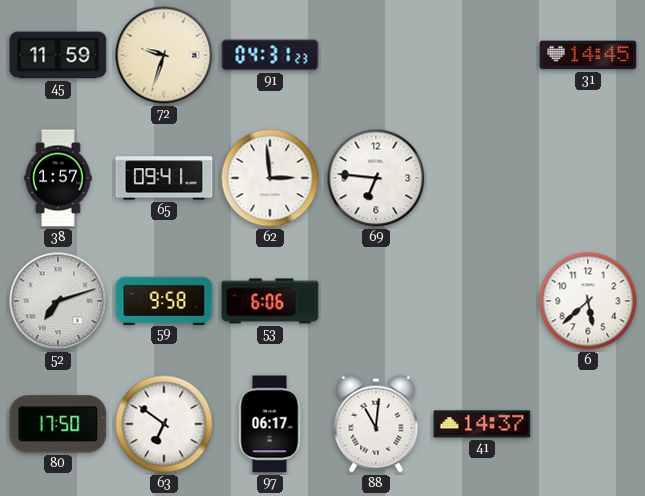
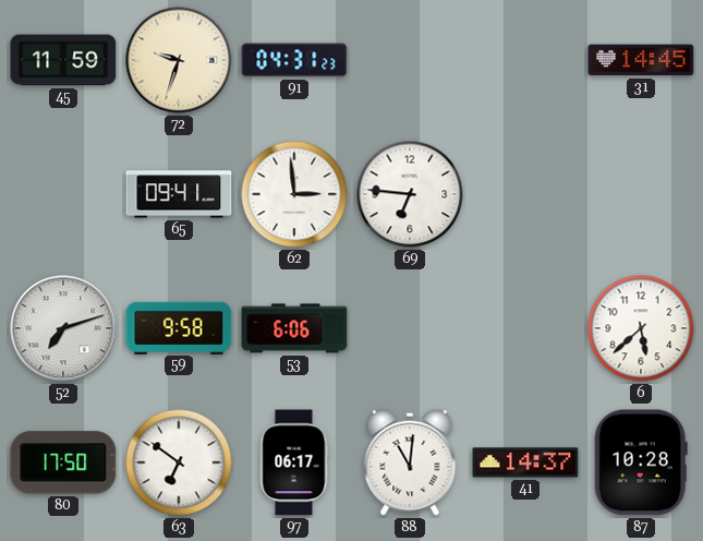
38: 1:57 -> none
87: none -> 10:28
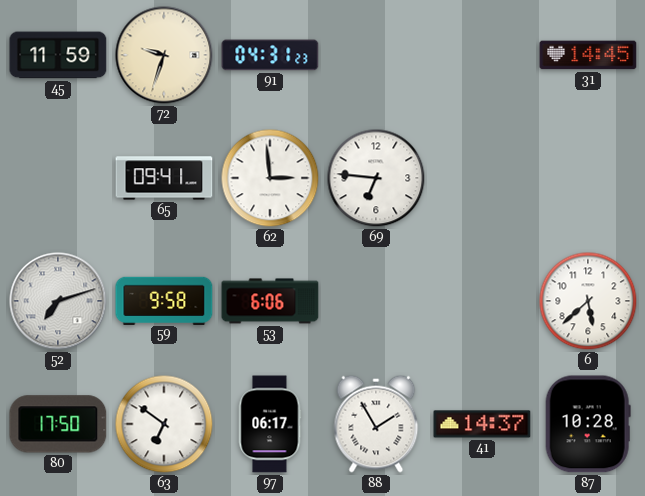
88: 11:01 -> 1:55
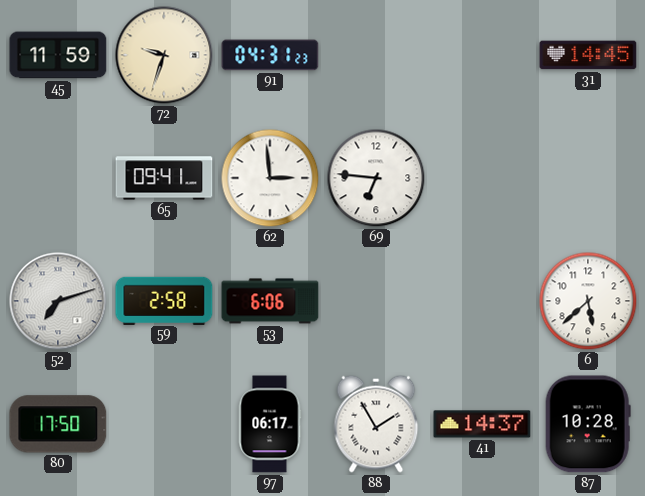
59: 9:58 -> 2:58
63: 6:51 -> none
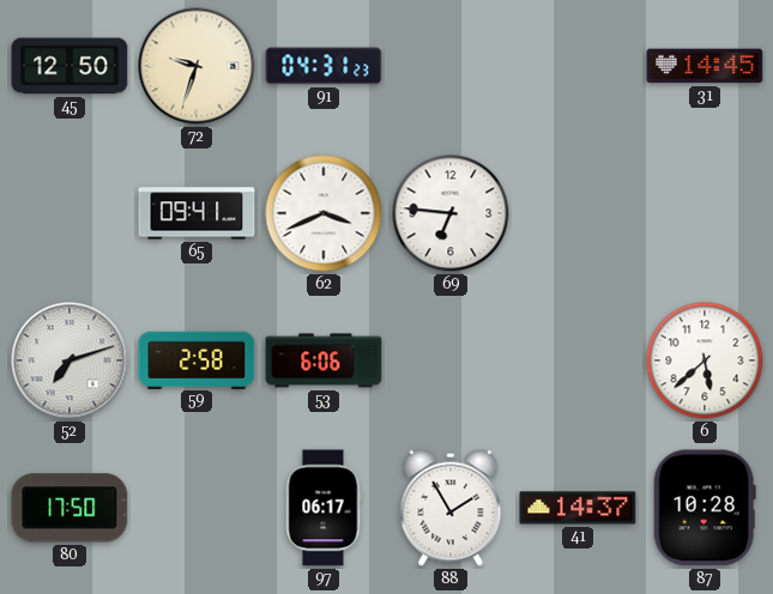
45: 11:59 -> 12:50
62: 2:59 -> 3:41
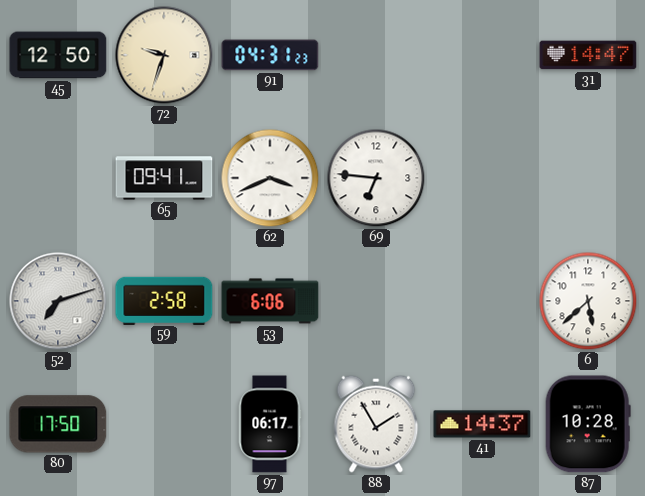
31: 14:45 -> 14:47
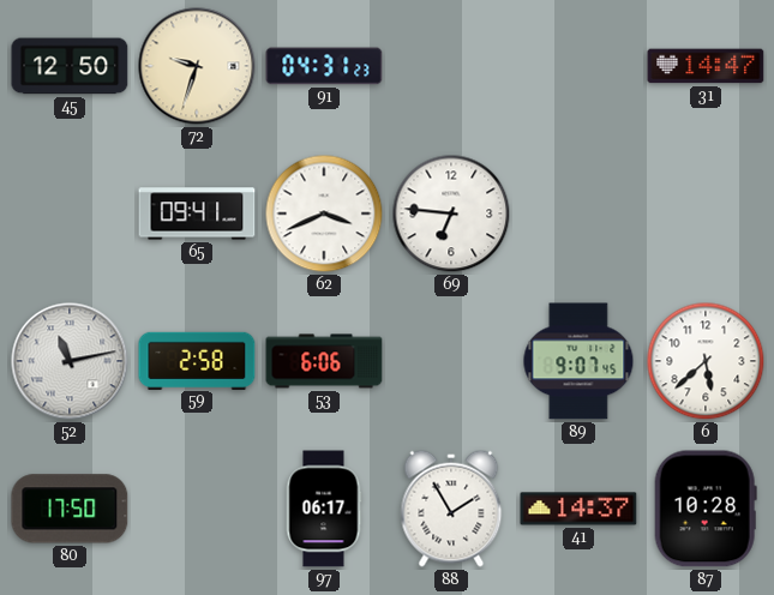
52: 7:12 -> 11:13
89: none -> 9:07
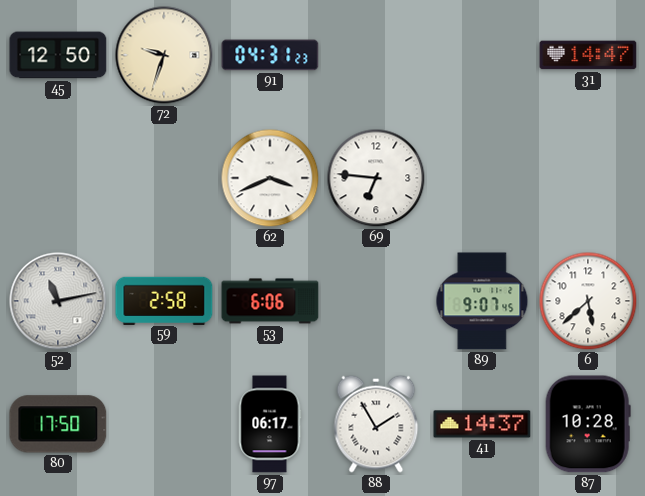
65: 09:41 -> none
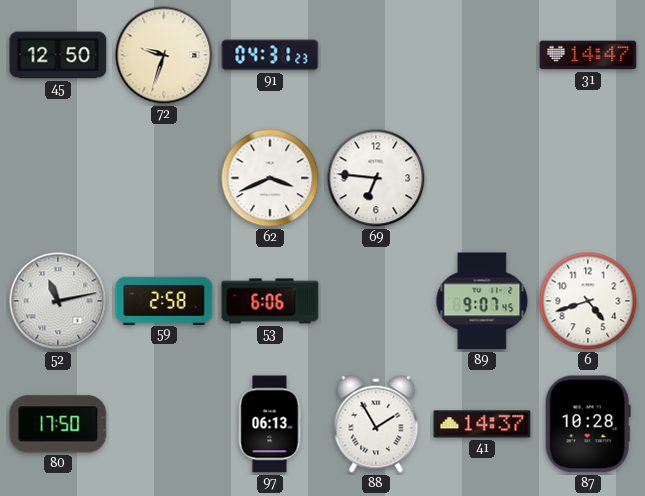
6: 5:38 -> 4:42
97: 06:17 -> 06:13
